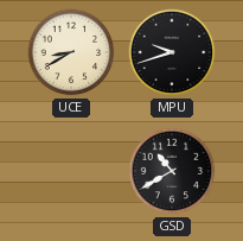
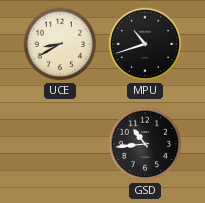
MPU: 9:42 -> 10:42
GSD: 10:40 -> 10:44
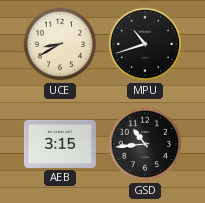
AEB: none -> 3:15
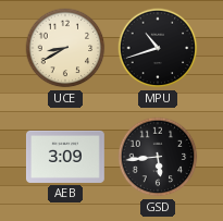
AEB: 3:15 -> 3:09
GSD: 10:44 -> 5:44
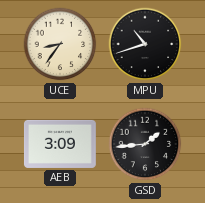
UCE: 8:40 -> 8:36
GSD: 5:44 -> 1:44
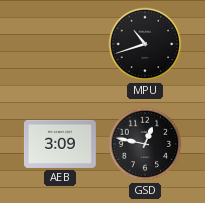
UCE: 8:36 -> none
GSD: 1:44 -> 12:47
